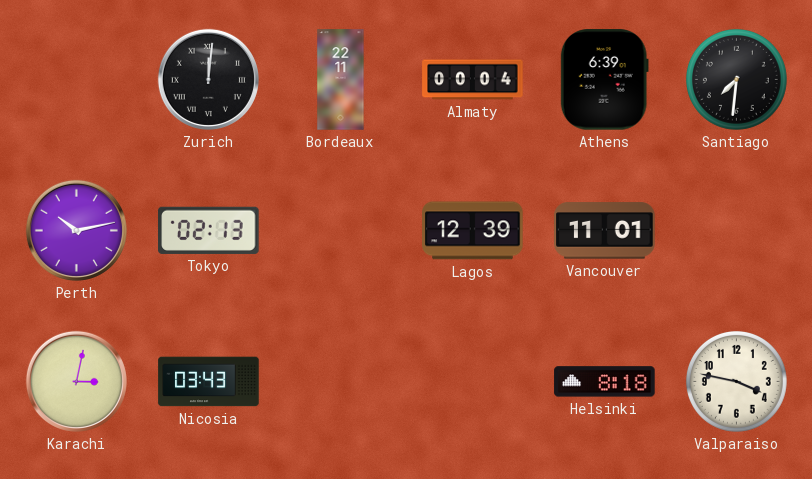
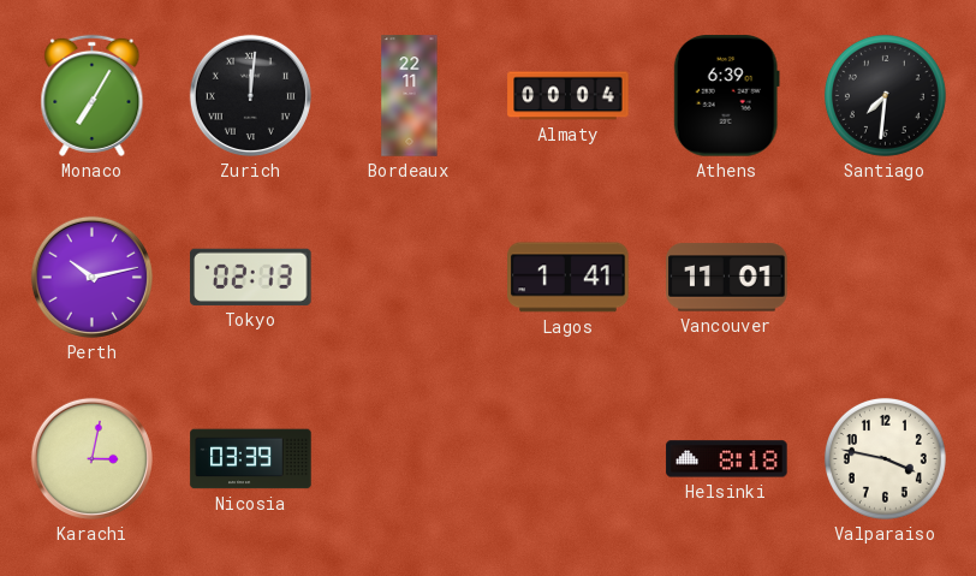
Monaco: none -> 7:05
Lagos: 12:39 -> 1:41
Nicosia: 03:43 -> 03:39
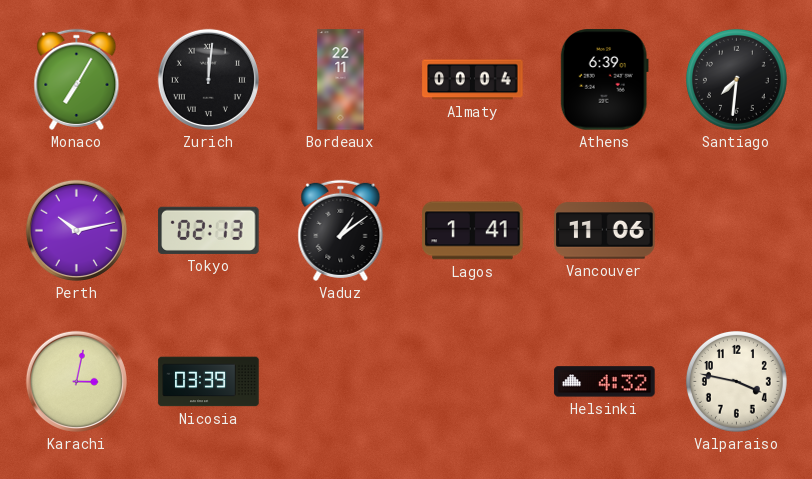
Vaduz: none -> 1:09
Vancouver: 11:01 -> 11:06
Helsinki: 8:18 -> 4:32
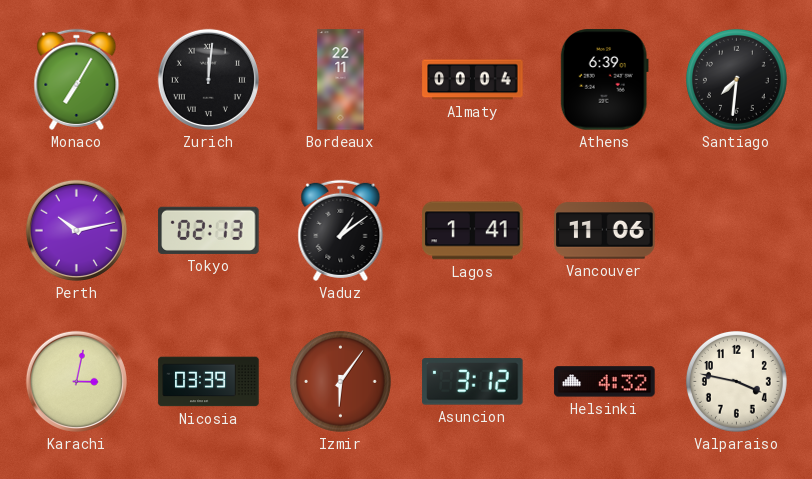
Izmir: none -> 6:06
Asuncion: none -> 3:12
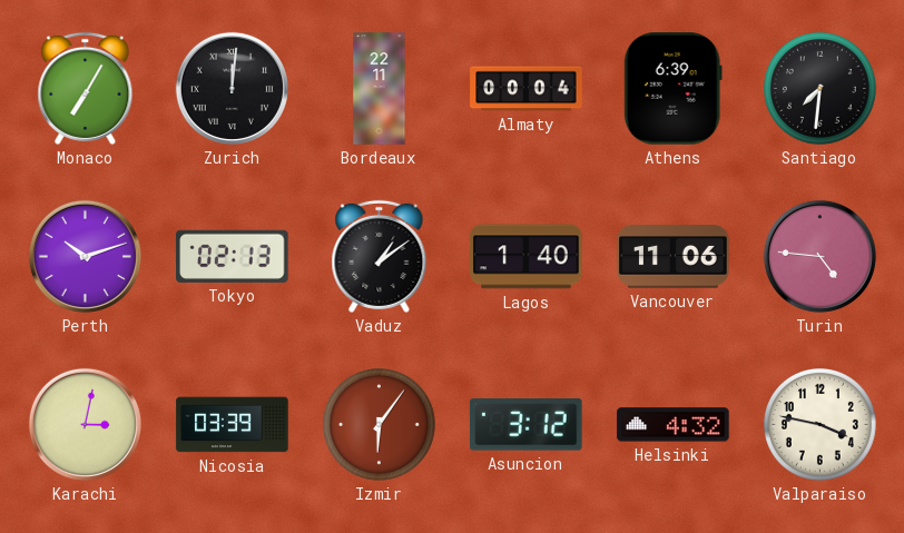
Perth: 10:13 -> 10:12
Lagos: 1:41 -> 1:40
Turin: none -> 4:46
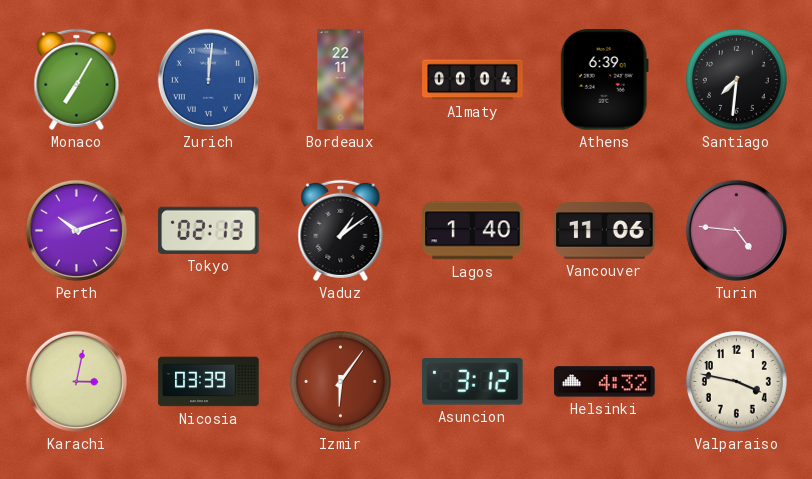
Zurich dial: black -> blue
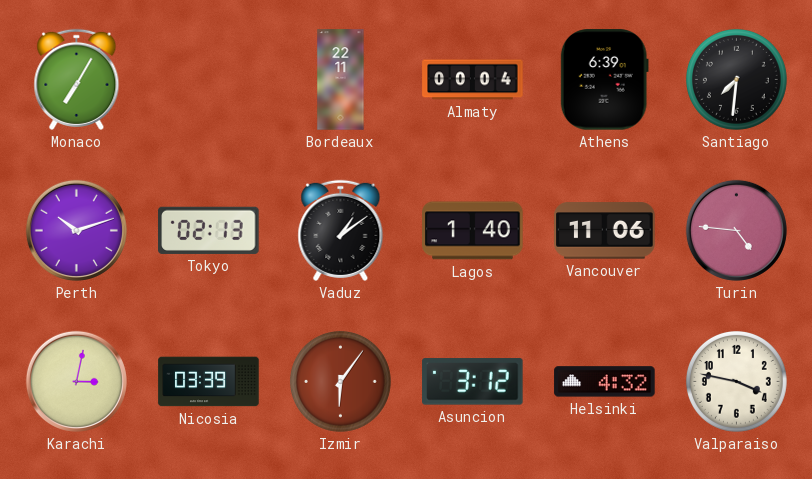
Zurich: 12:01 -> none
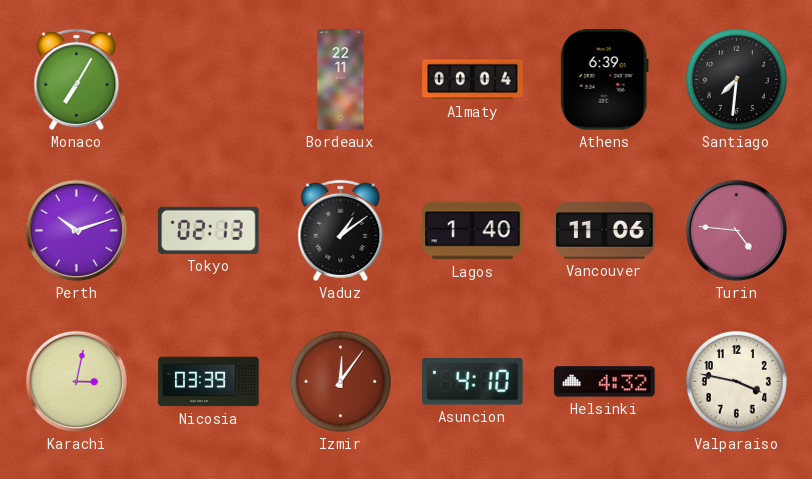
Izmir: 6:06 -> 12:06
Asuncion: 3:12 -> 4:10
